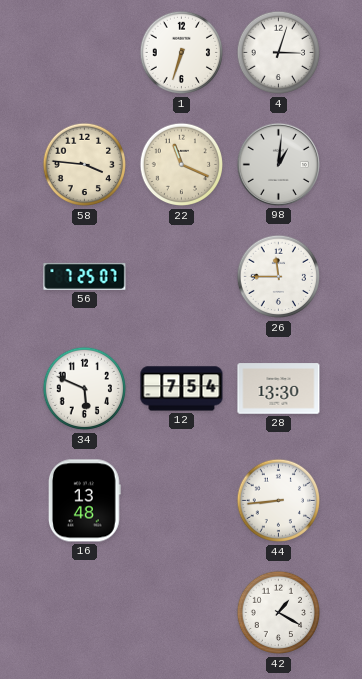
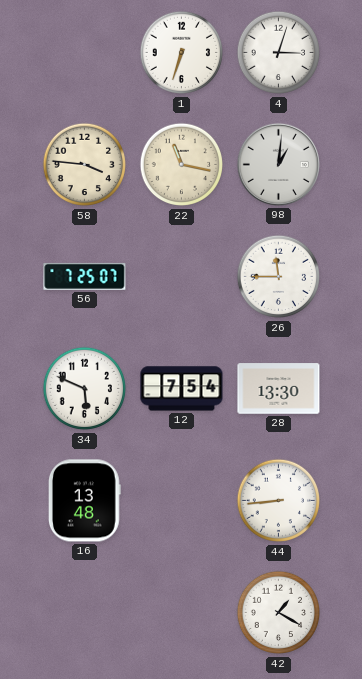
22: 11:19 -> 11:17
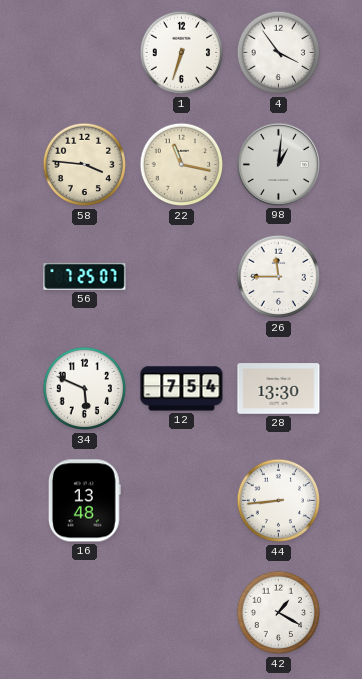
4: 3:03 -> 3:54
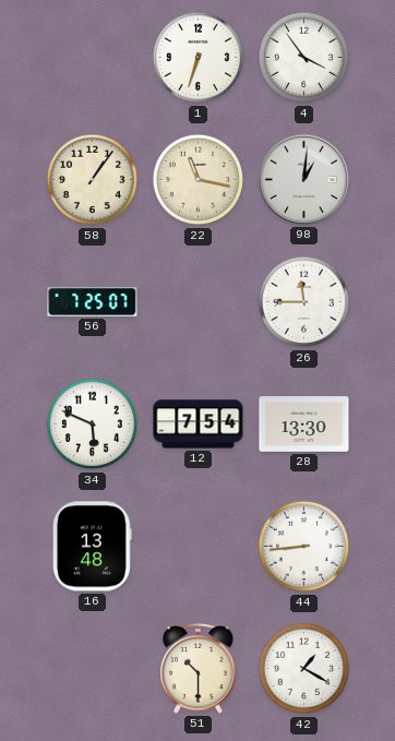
58: 3:46 -> 1:06
51: none -> 10:30
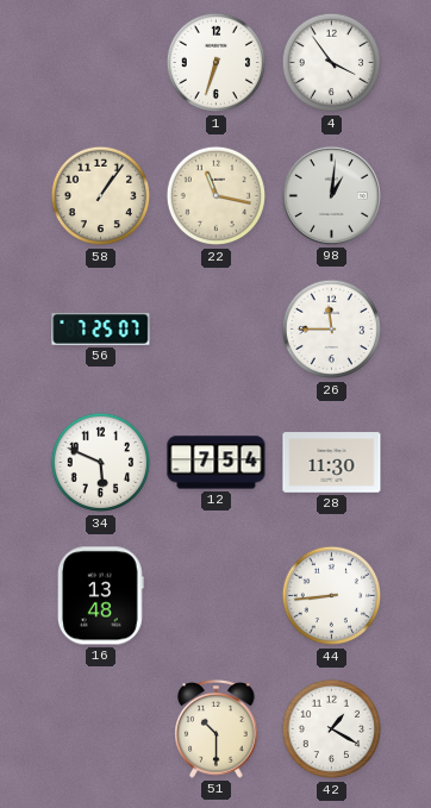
28: 13:30 -> 11:30
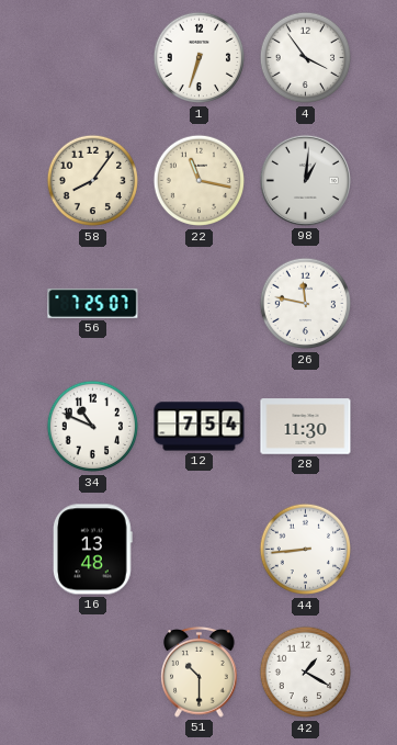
58: 1:06 -> 8:06
26: 11:45 -> 11:47
34: 5:49 -> 10:49
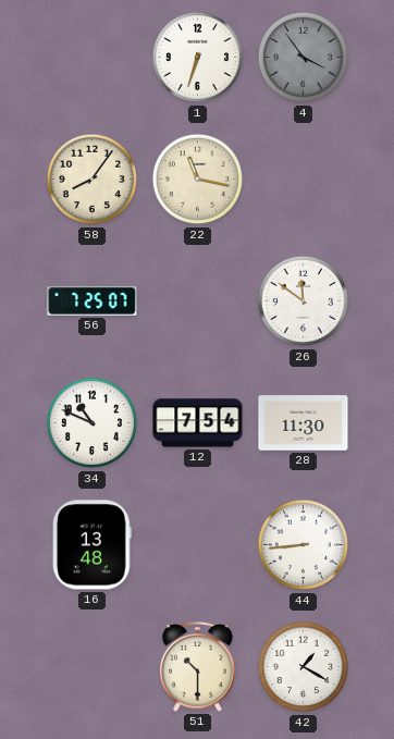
4 dial: white -> grey
98: 1:01 -> none
26: 11:47 -> 11:51
